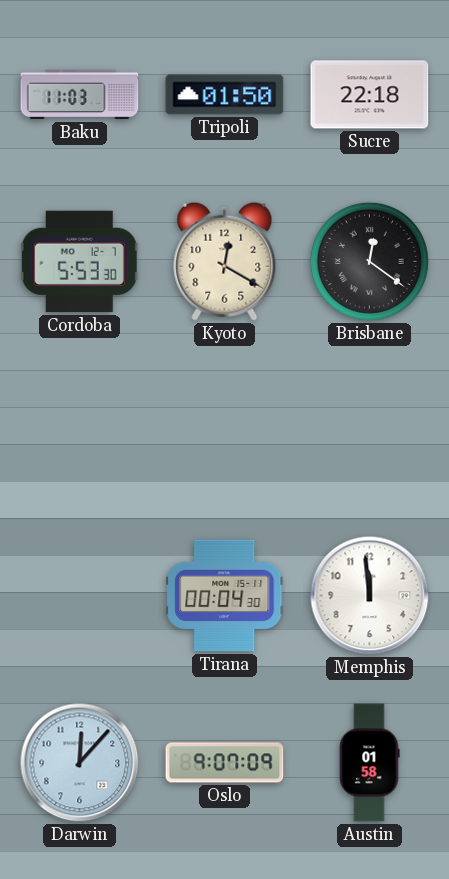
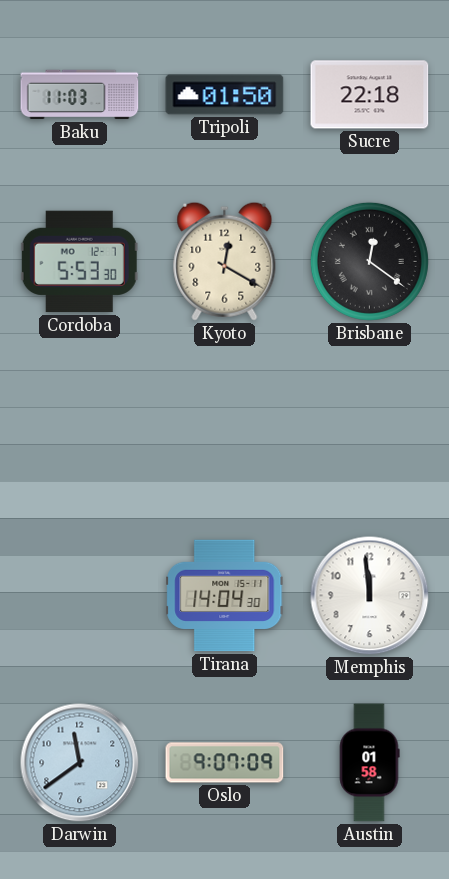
Tirana: 00:04 -> 14:04
Darwin: 12:07 -> 11:39
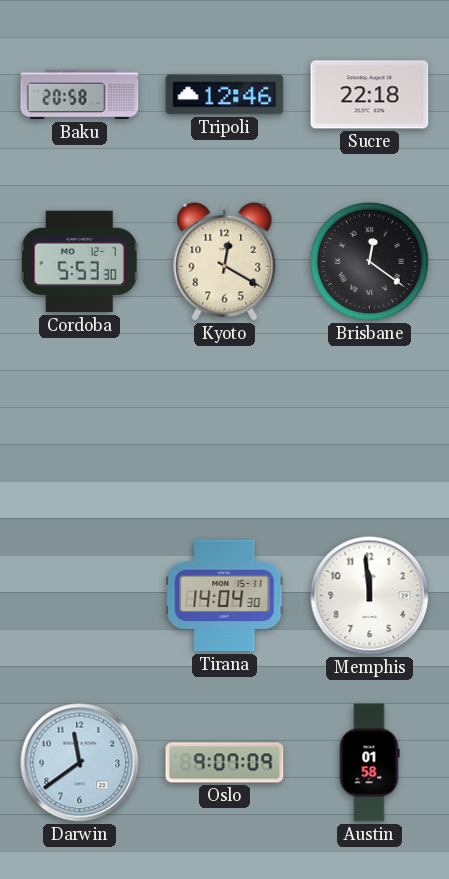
Baku: 11:03 -> 20:58
Tripoli: 01:50 -> 12:46
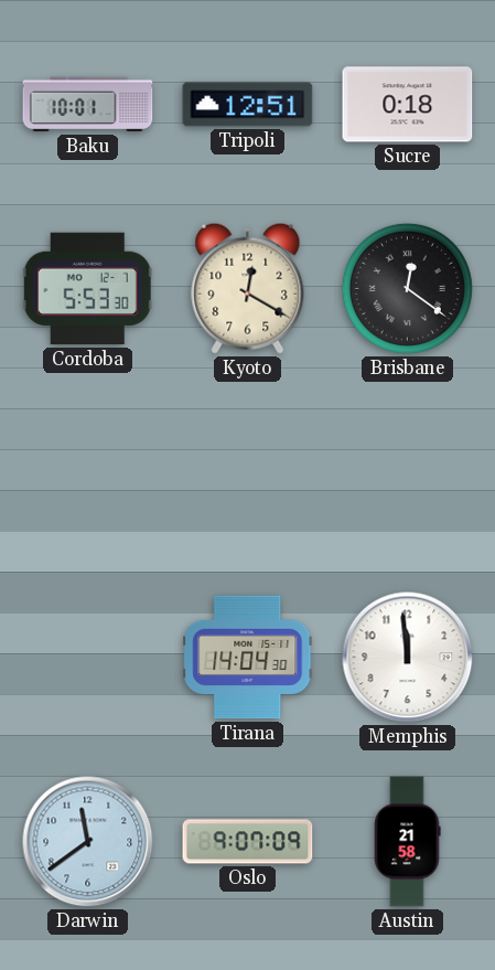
Baku: 20:58 -> 10:01
Tripoli: 12:46 -> 12:51
Sucre: 22:18 -> 0:18
Austin: 01:58 -> 21:58
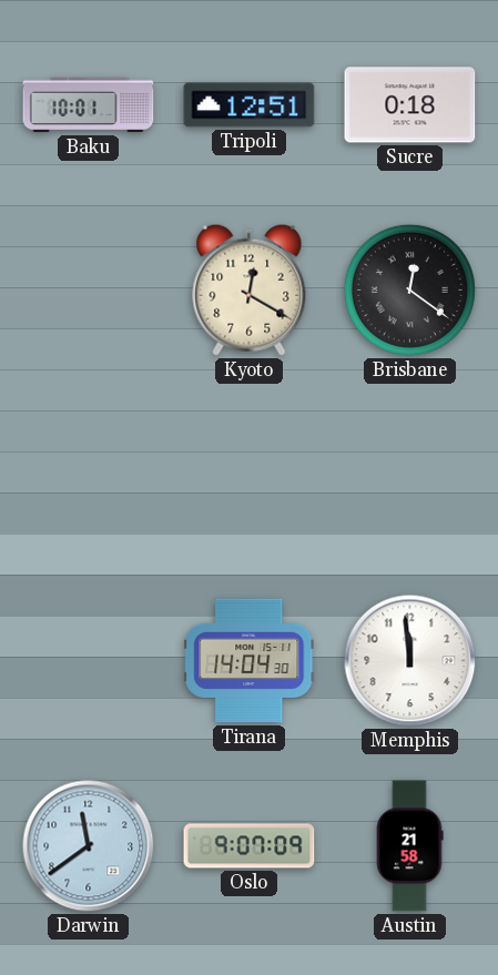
Cordoba: 5:53 -> none
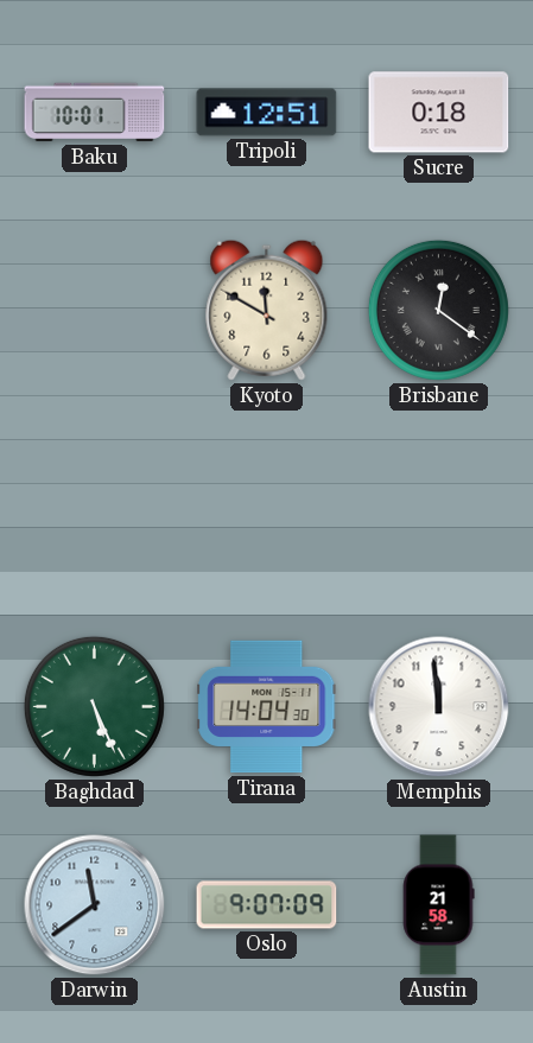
Kyoto: 12:20 -> 11:50
Baghdad: none -> 5:26
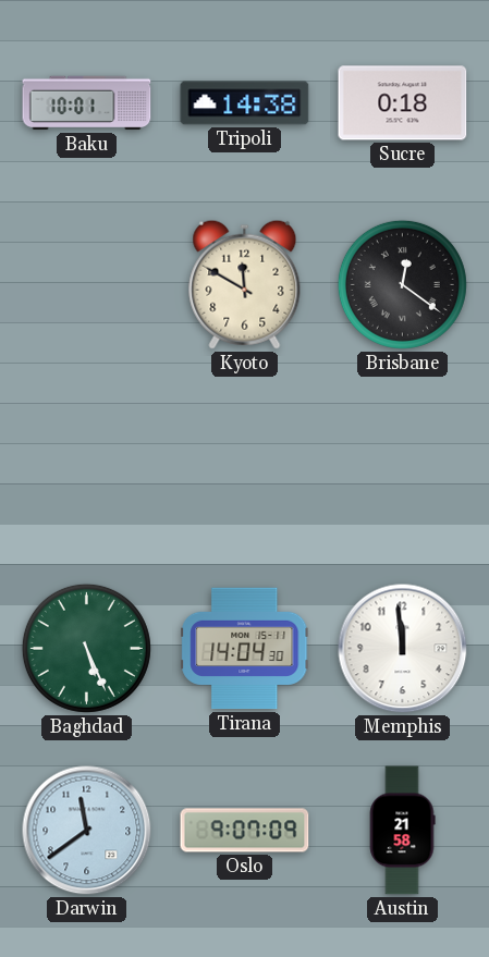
Tripoli: 12:51 -> 14:38
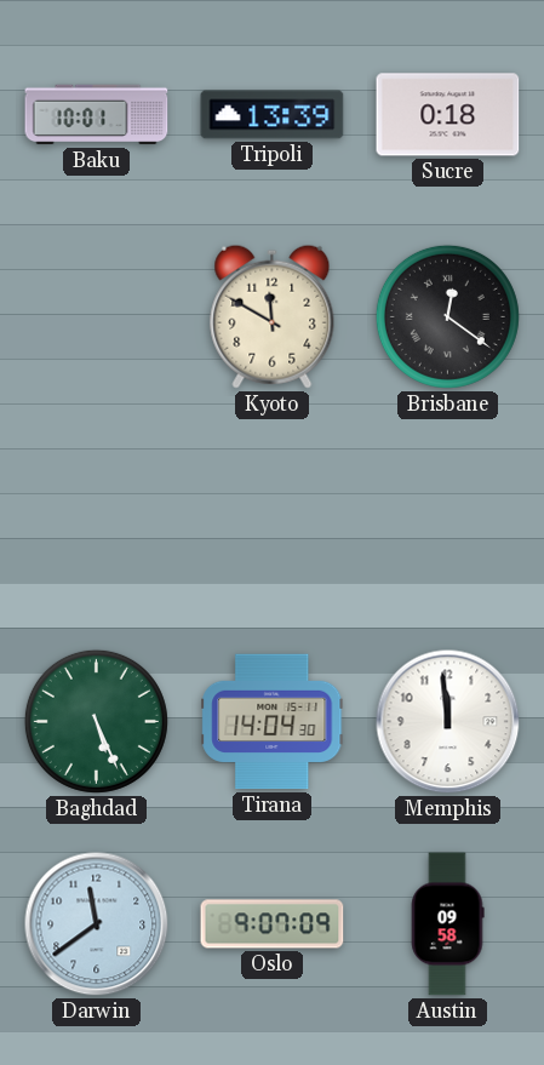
Tripoli: 14:38 -> 13:39
Austin: 21:58 -> 09:58
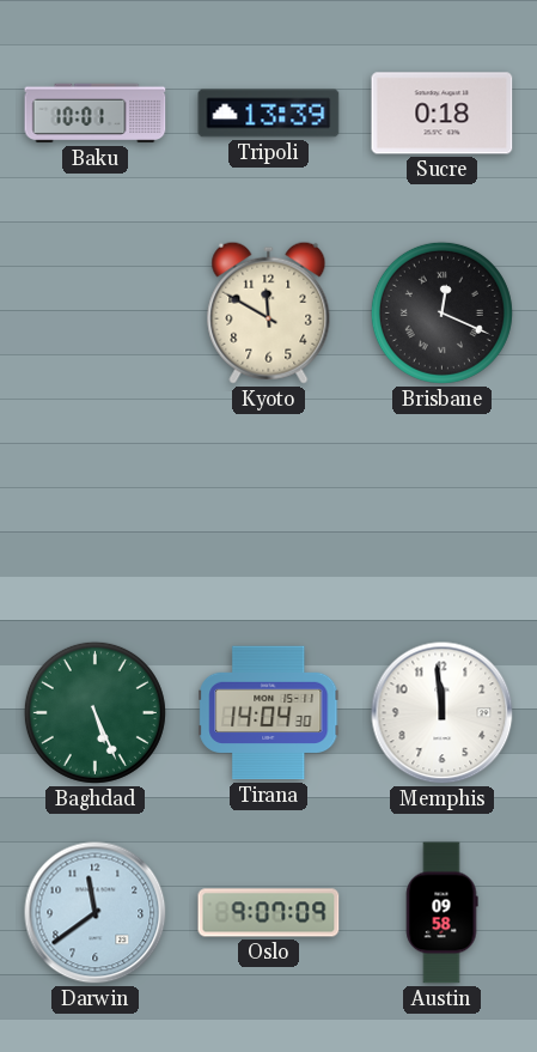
Brisbane: 12:21 -> 12:19
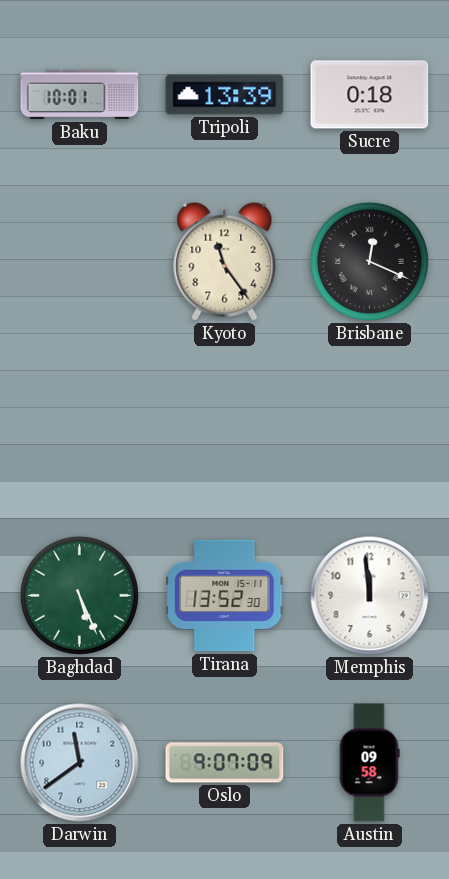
Kyoto: 11:50 -> 11:24
Tirana: 14:04 -> 13:52
